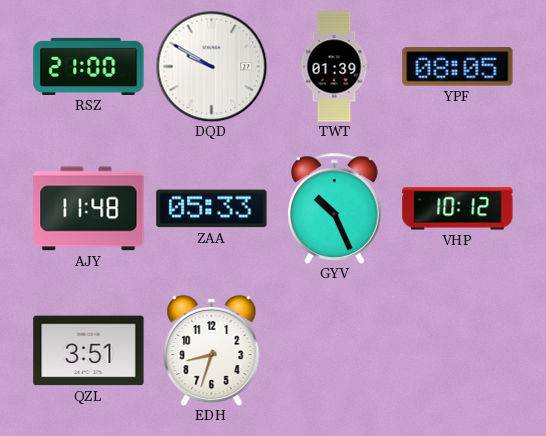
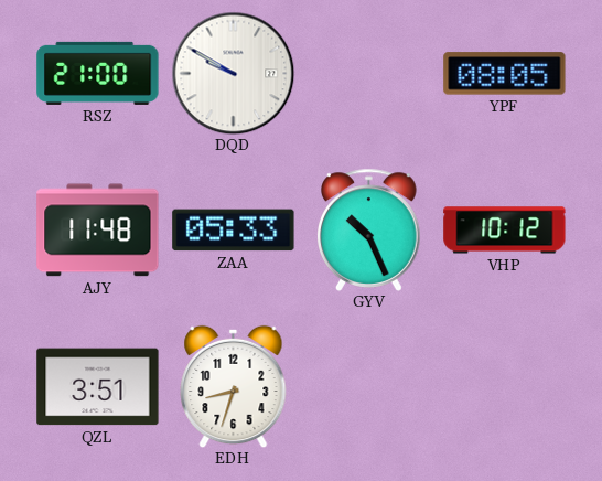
TWT: 01:39 -> none
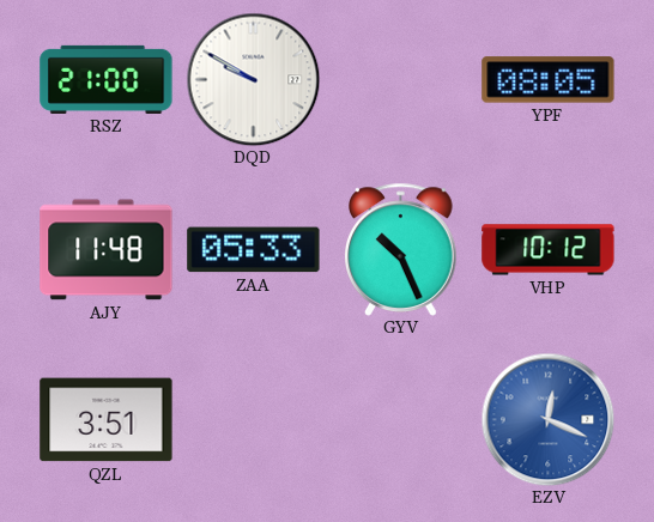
EDH: 8:33 -> none
EZV: none -> 12:19
